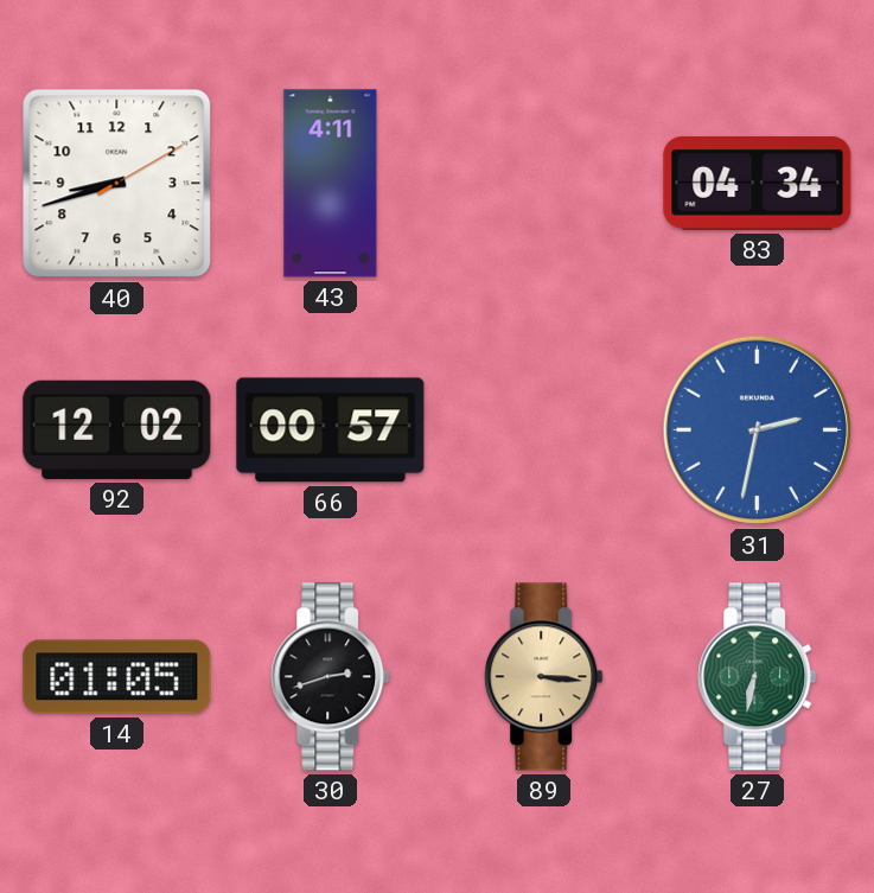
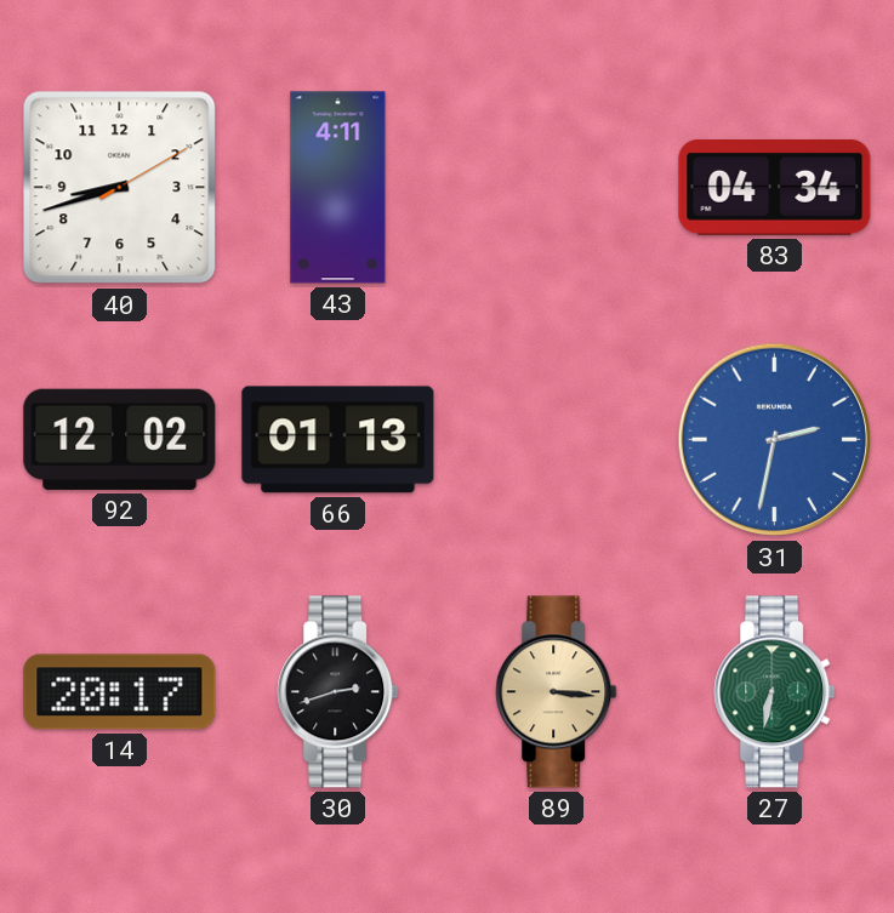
66: 00:57 -> 01:13
14: 01:05 -> 20:17
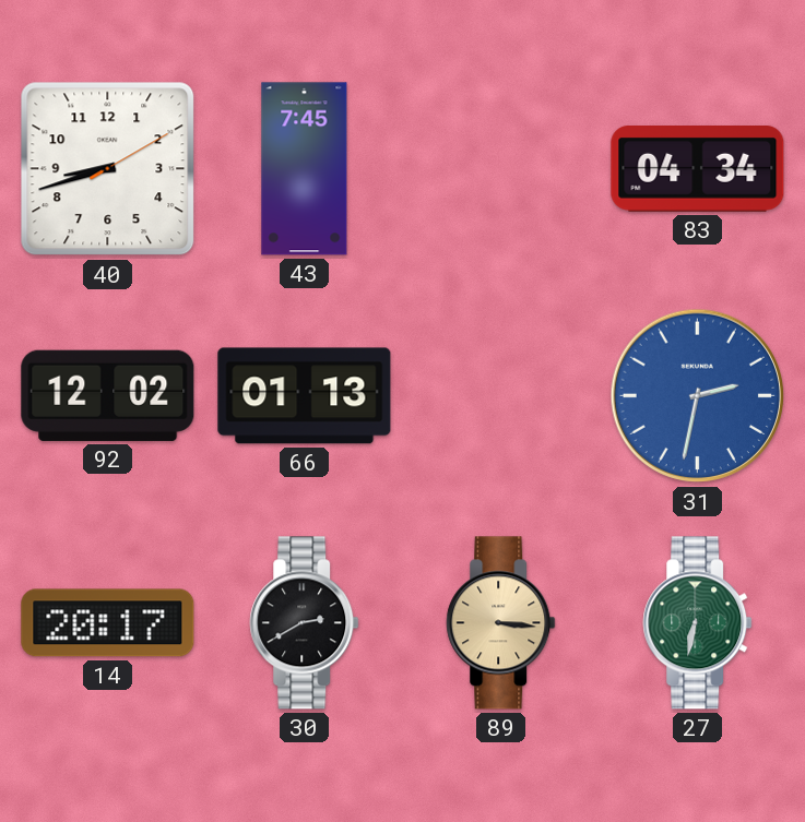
43: 4:11 -> 7:45
30: 2:42 -> 2:40
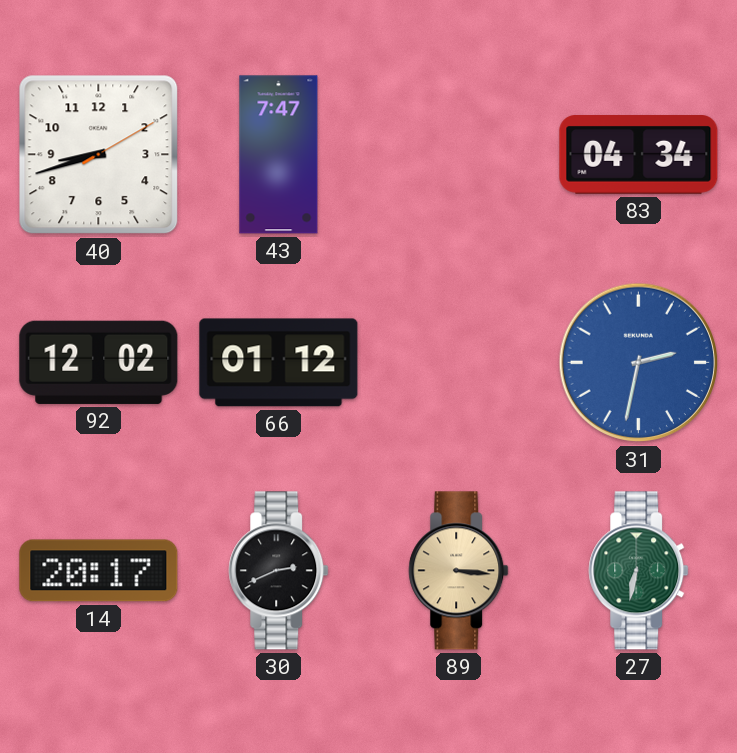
43: 7:45 -> 7:47
66: 01:13 -> 01:12
30: 2:40 -> 2:41
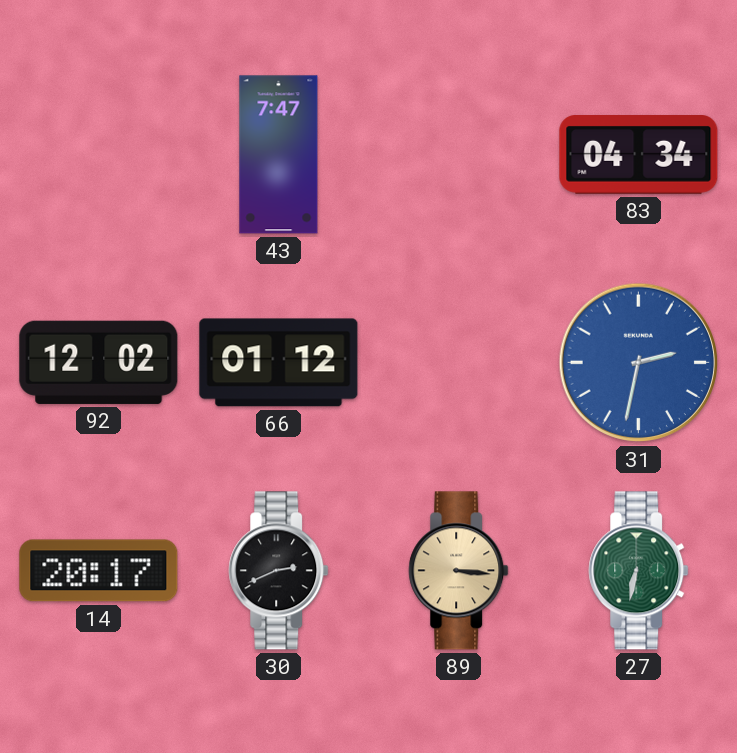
40: 8:42 -> none
